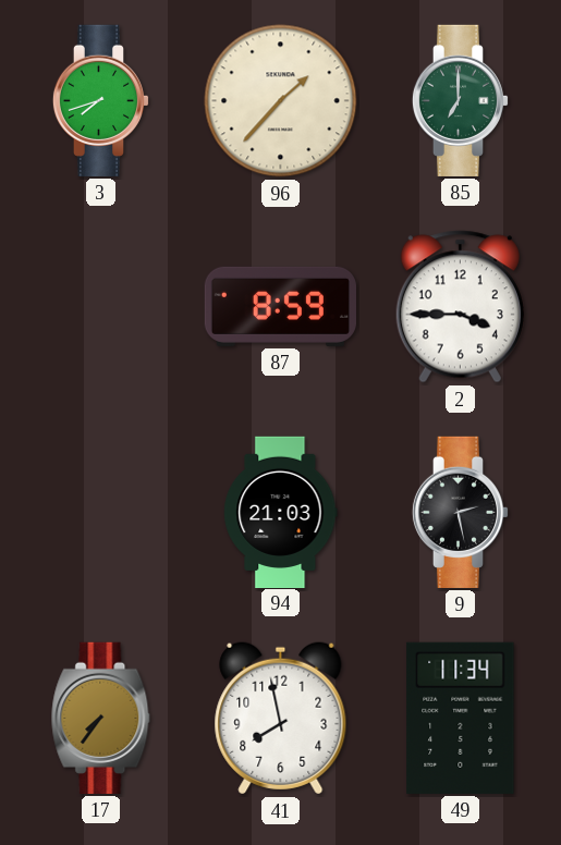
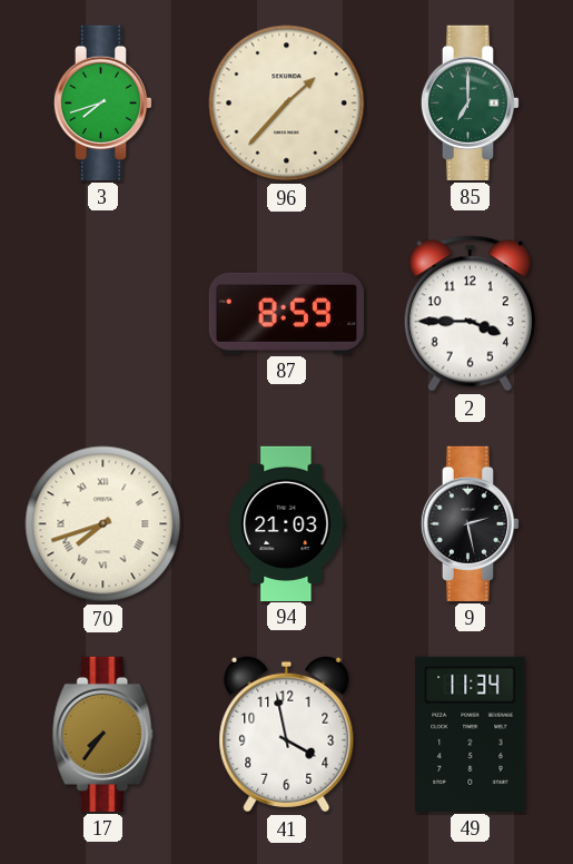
70: none -> 7:42
41: 7:58 -> 3:58
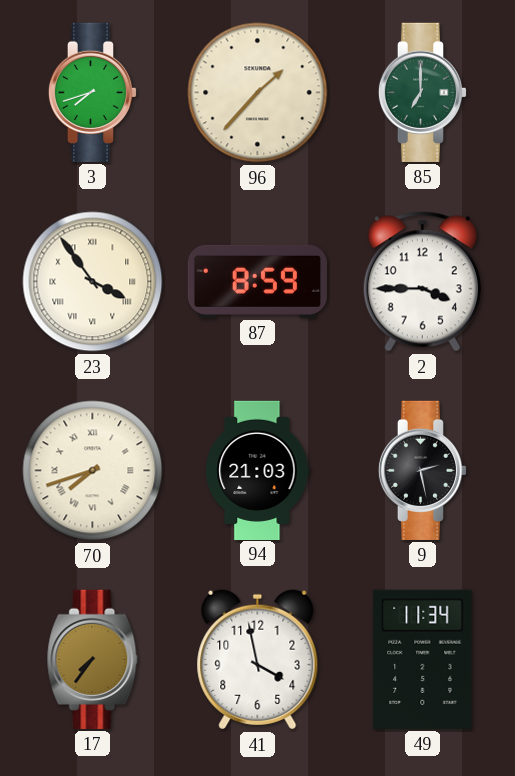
23: none -> 3:54
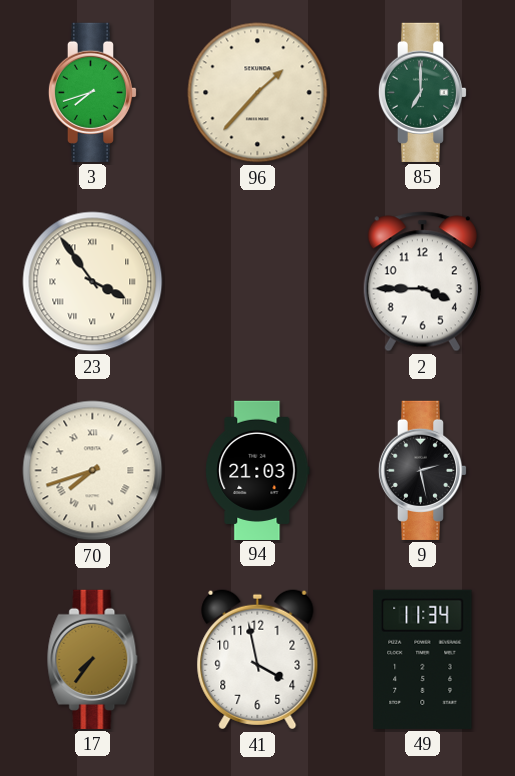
87: 8:59 -> none
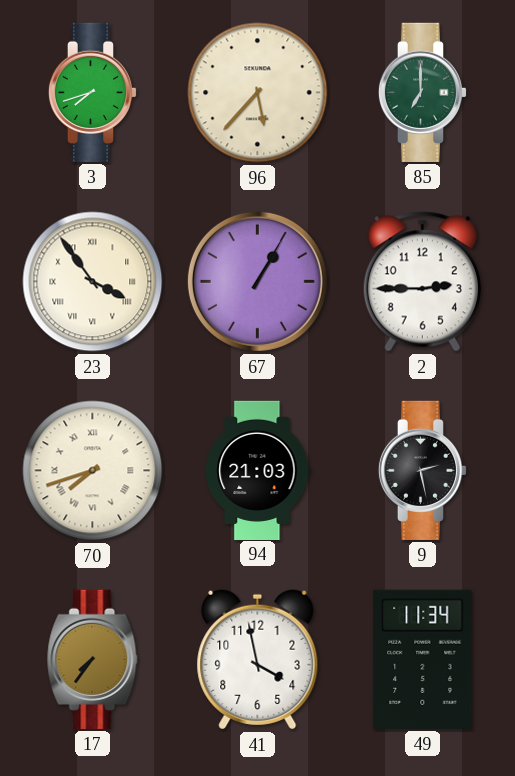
96: 1:37 -> 5:37
67: none -> 1:05
2: 3:45 -> 2:45
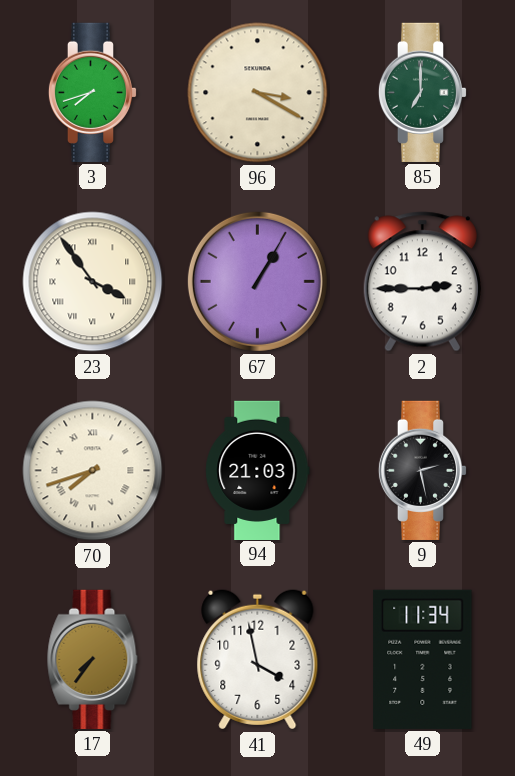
96: 5:37 -> 3:20
